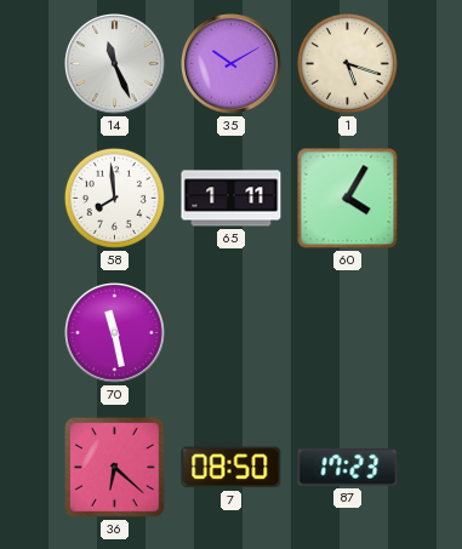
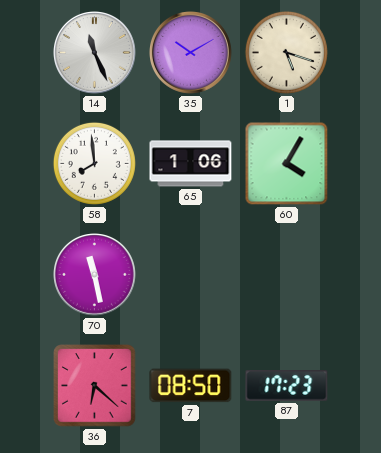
65: 1:11 -> 1:06
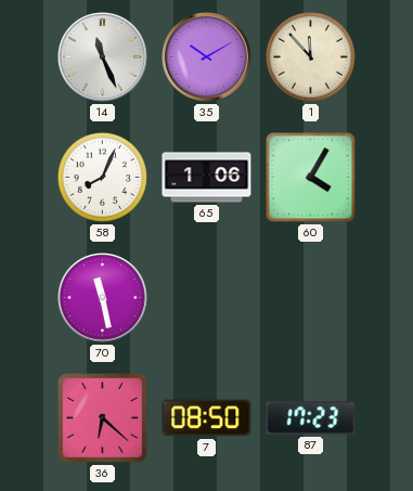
1: 5:18 -> 11:53
58: 7:59 -> 8:04
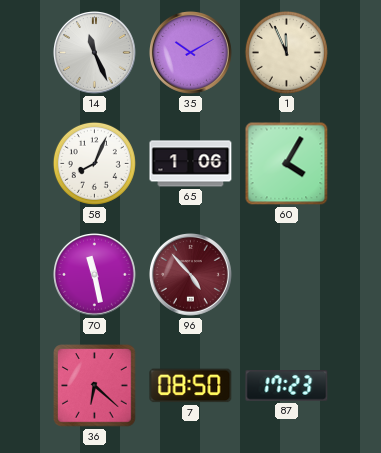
1: 11:53 -> 11:56
96: none -> 4:53
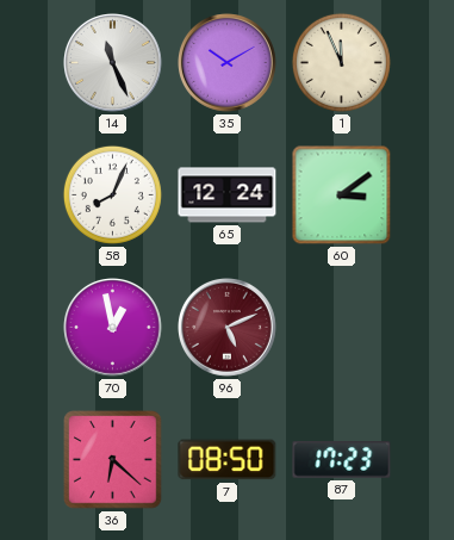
65: 1:06 -> 12:24
60: 4:05 -> 3:09
70: 11:28 -> 12:58
96: 4:53 -> 5:11
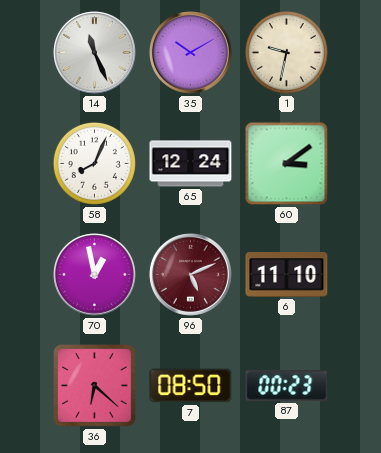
1: 11:56 -> 9:32
6: none -> 11:10
87: 17:23 -> 00:23
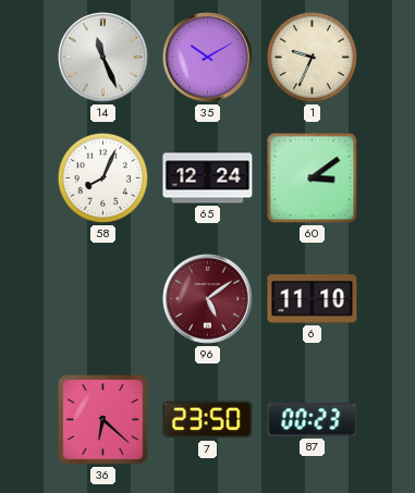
1: 9:32 -> 9:34
70: 12:58 -> none
96: 5:11 -> 5:09
7: 08:50 -> 23:50
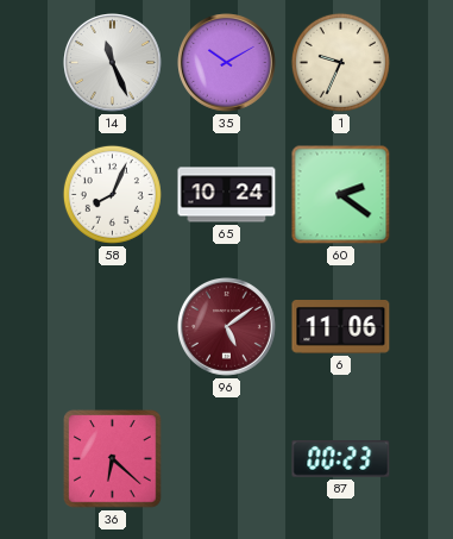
65: 12:24 -> 10:24
60: 3:09 -> 2:21
6: 11:10 -> 11:06
7: 23:50 -> none
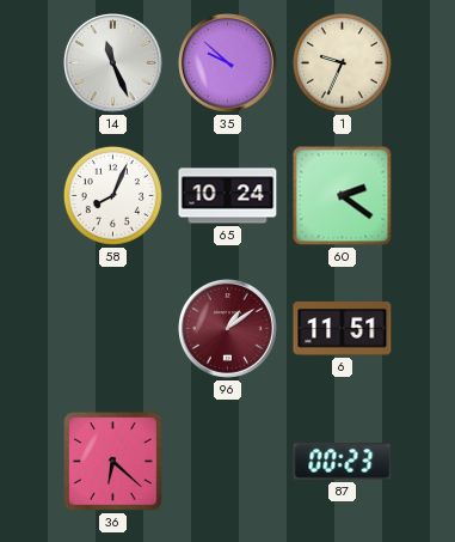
35: 10:10 -> 9:52
96: 5:09 -> 1:09
6: 11:06 -> 11:51
